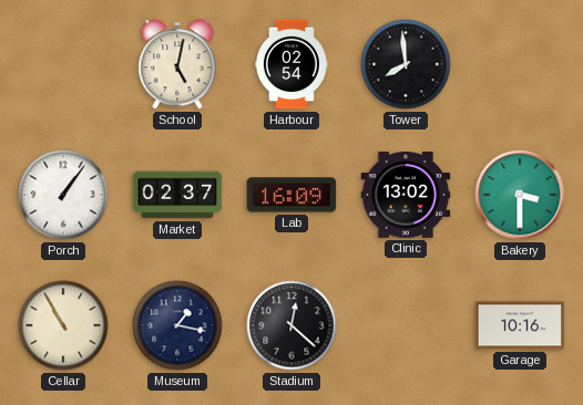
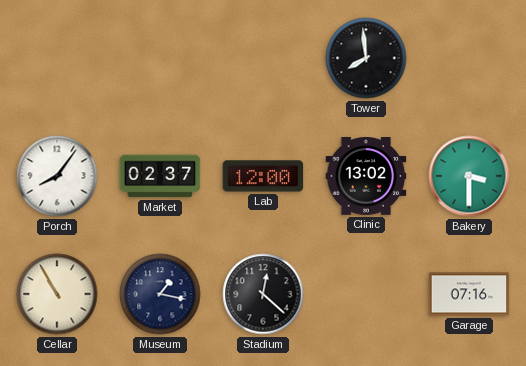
School: 5:02 -> none
Harbour: 02:54 -> none
Porch: 1:06 -> 8:06
Lab: 16:09 -> 12:00
Garage: 10:16 -> 07:16
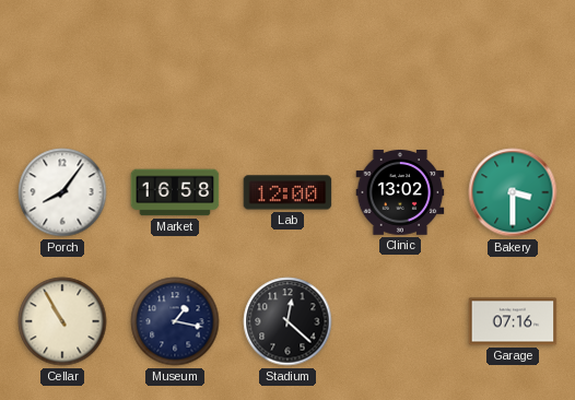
Tower: 7:59 -> none
Market: 02:37 -> 16:58
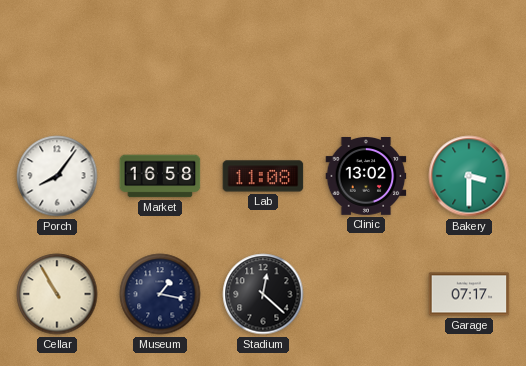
Lab: 12:00 -> 11:08
Garage: 07:16 -> 07:17
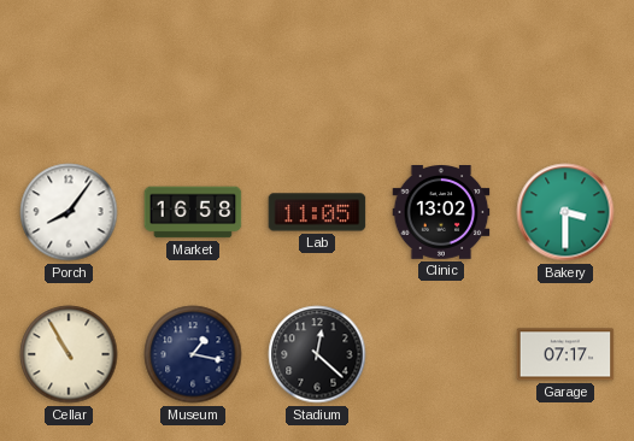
Lab: 11:08 -> 11:05
